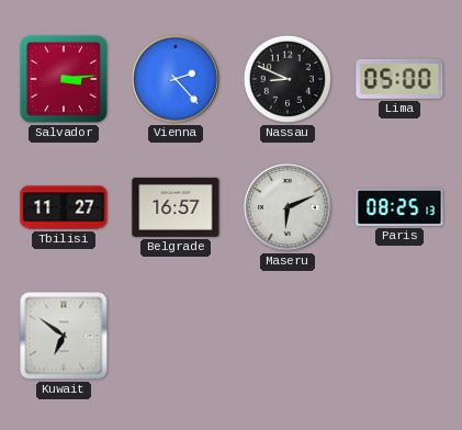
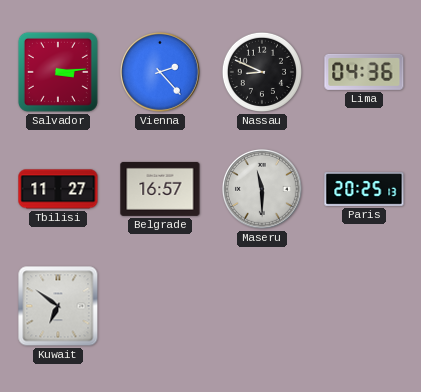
Lima: 05:00 -> 04:36
Maseru: 6:11 -> 11:30
Paris: 08:25 -> 20:25
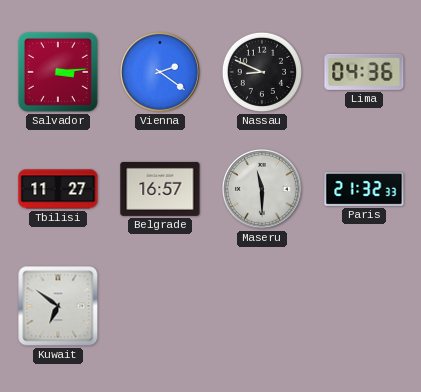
Vienna: 2:23 -> 2:21
Paris: 20:25 -> 21:32
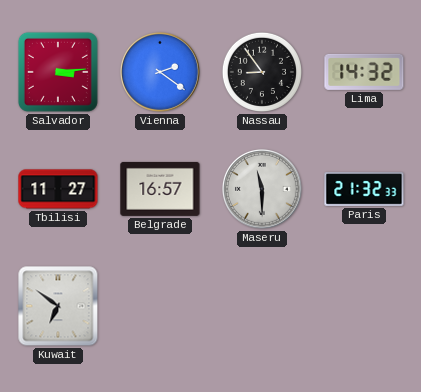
Nassau: 8:49 -> 8:54
Lima: 04:36 -> 14:32
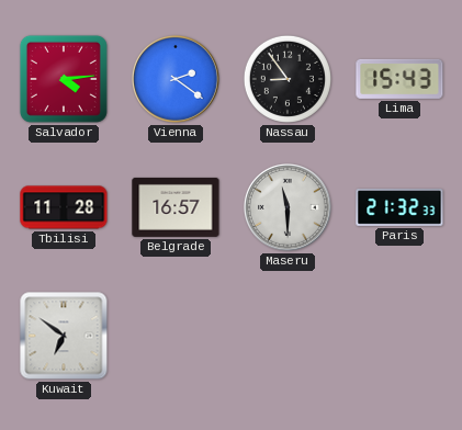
Salvador: 3:14 -> 4:14
Lima: 14:32 -> 15:43
Tbilisi: 11:27 -> 11:28
